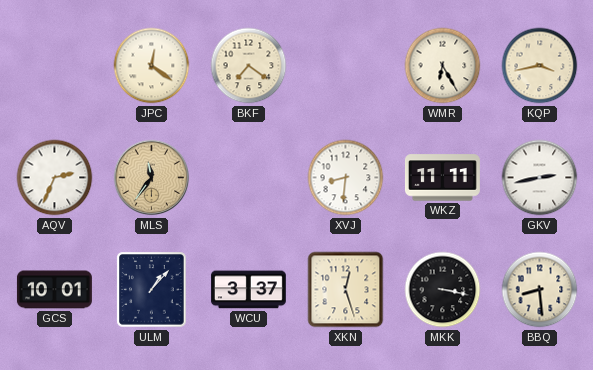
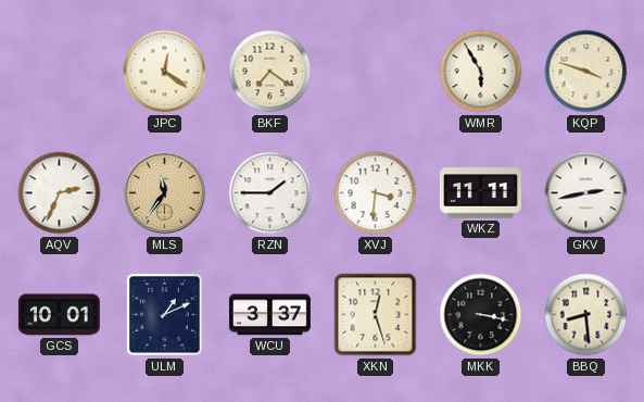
WMR: 6:25 -> 5:55
KQP: 3:43 -> 3:48
RZN: none -> 1:45
XVJ: 8:31 -> 3:31
ULM: 1:07 -> 1:11
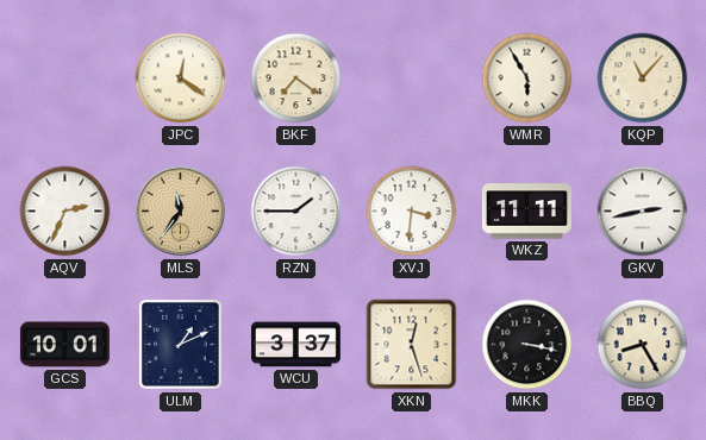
KQP: 3:48 -> 11:07
BBQ: 8:29 -> 8:25
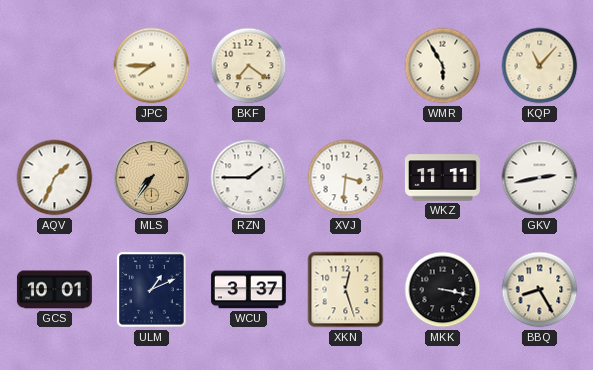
JPC: 12:21 -> 7:45
AQV: 2:34 -> 1:34
MLS: 11:36 -> 7:36
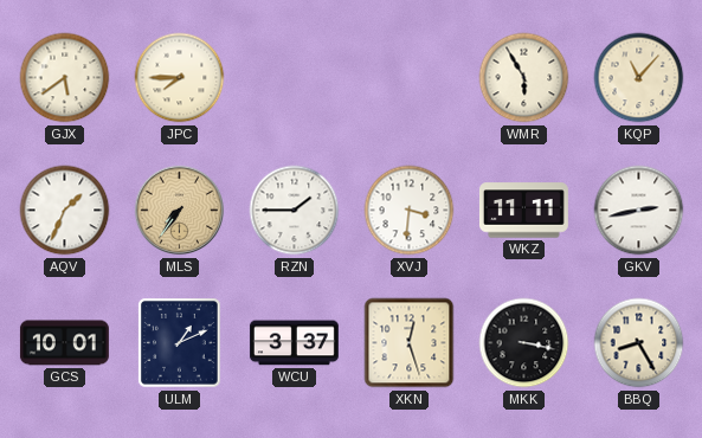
GJX: none -> 5:39
BKF: 7:21 -> none
